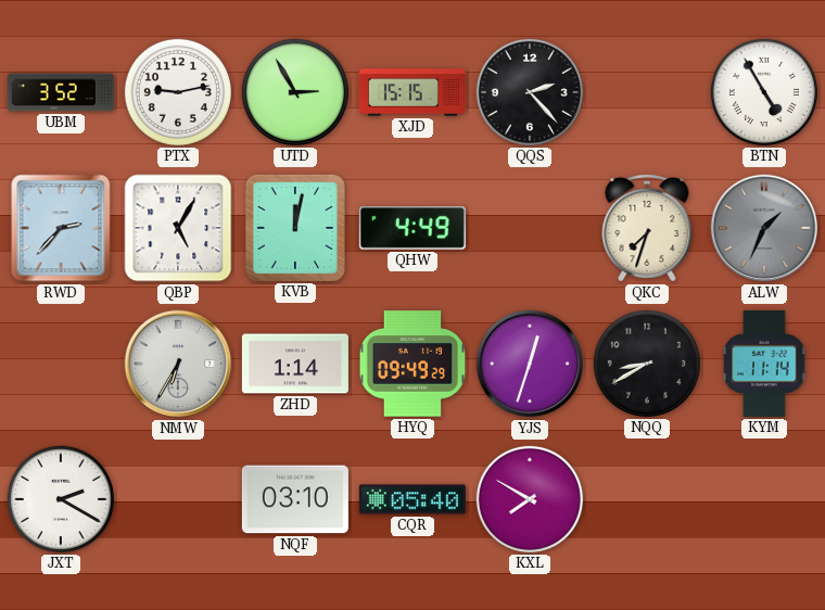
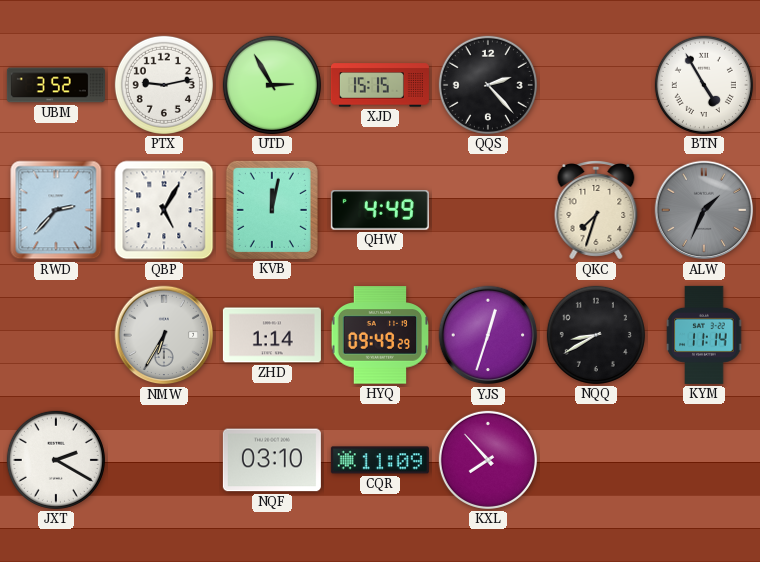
CQR: 05:40 -> 11:09
KXL: 7:50 -> 7:53
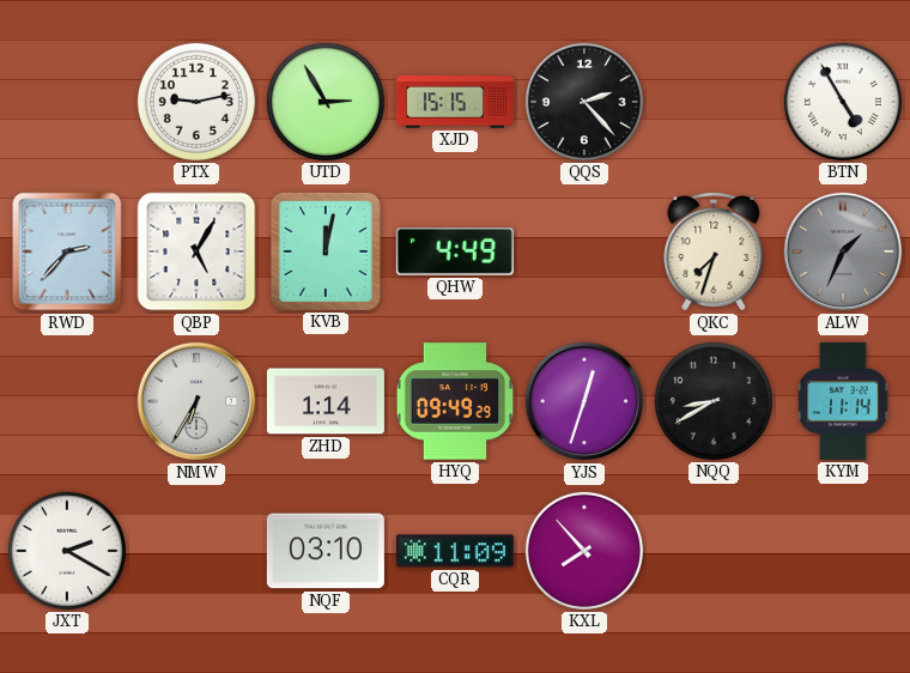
UBM: 3:52 -> none
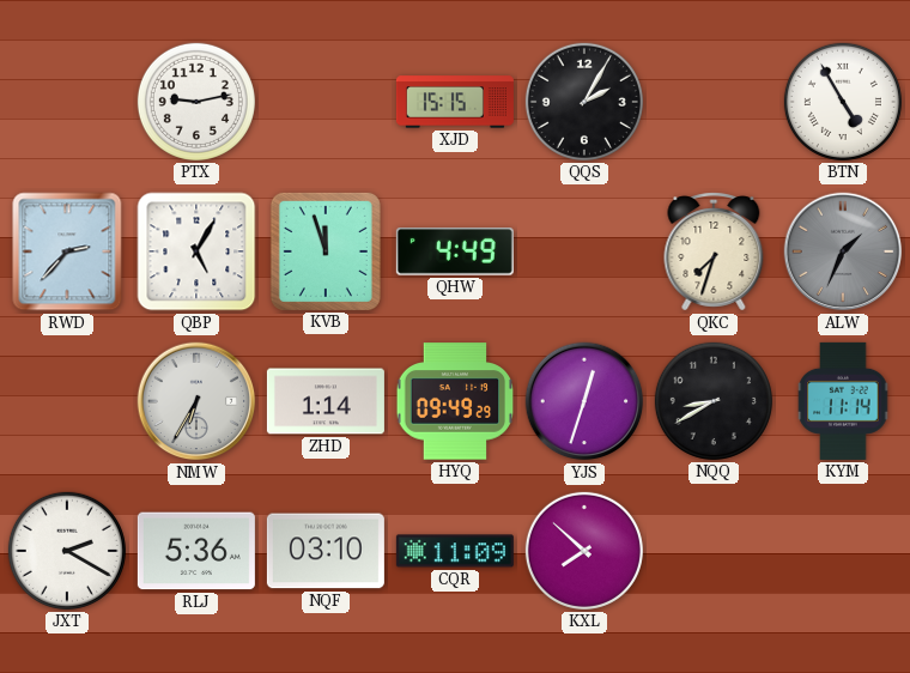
UTD: 2:55 -> none
QQS: 2:23 -> 2:05
KVB: 12:02 -> 11:57
RLJ: none -> 5:36
KXL: 7:53 -> 7:52
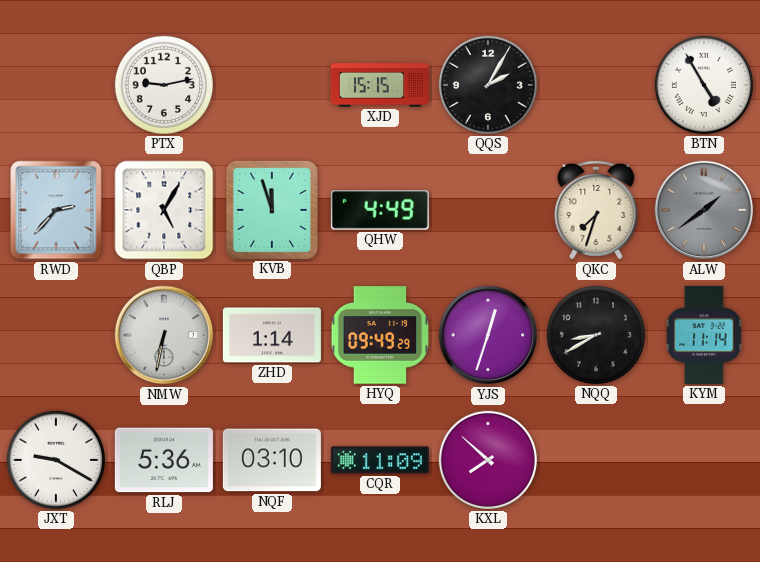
ALW: 1:34 -> 1:39
NMW: 6:35 -> 6:32
JXT: 2:20 -> 9:20
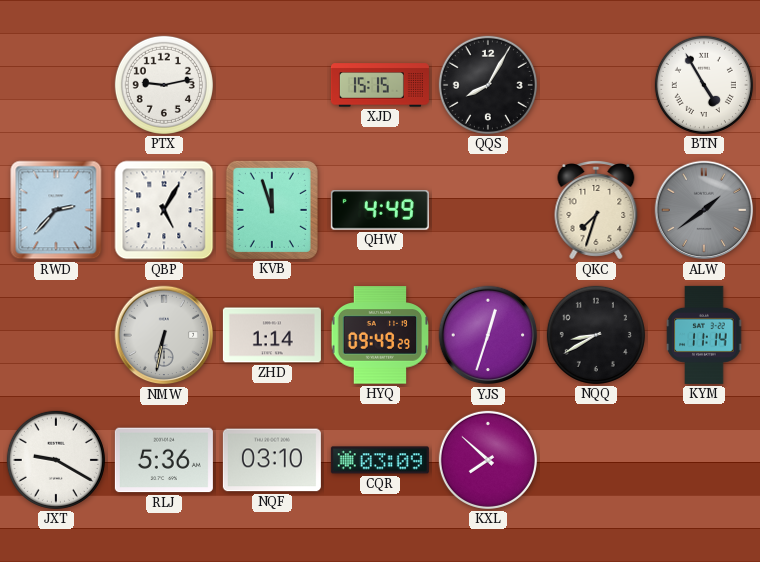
QQS: 2:05 -> 8:05
CQR: 11:09 -> 03:09
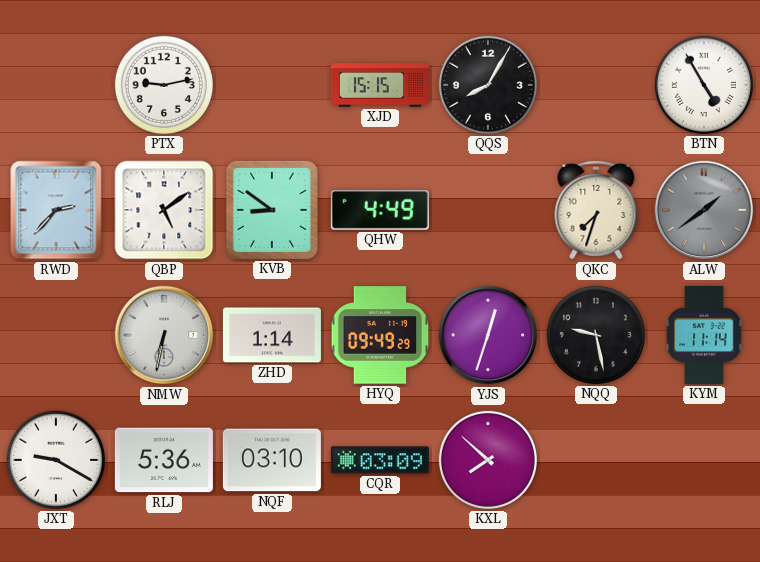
QBP: 5:05 -> 5:09
KVB: 11:57 -> 8:51
NQQ: 8:40 -> 9:28
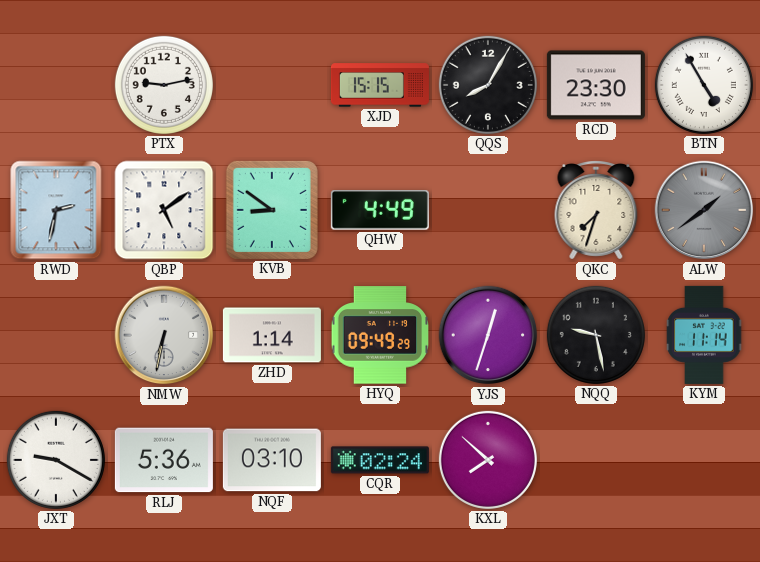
RCD: none -> 23:30
RWD: 2:37 -> 2:32
CQR: 03:09 -> 02:24
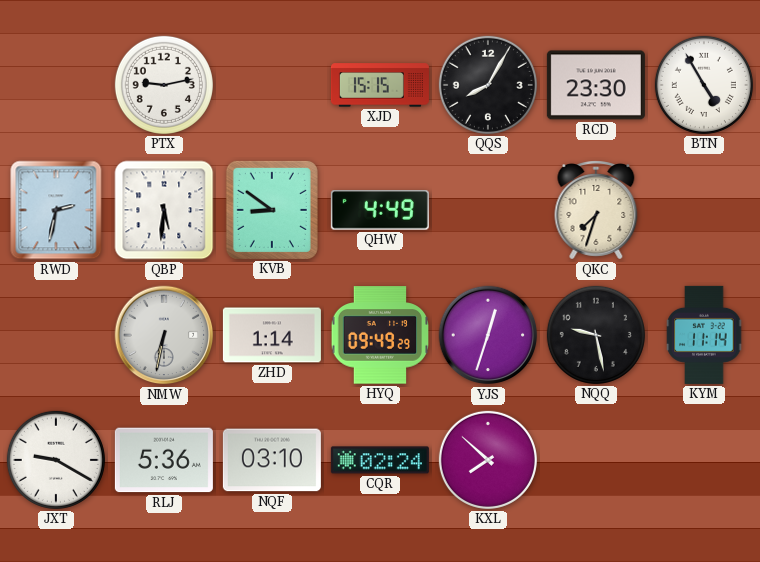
QBP: 5:09 -> 5:31
ALW: 1:39 -> none
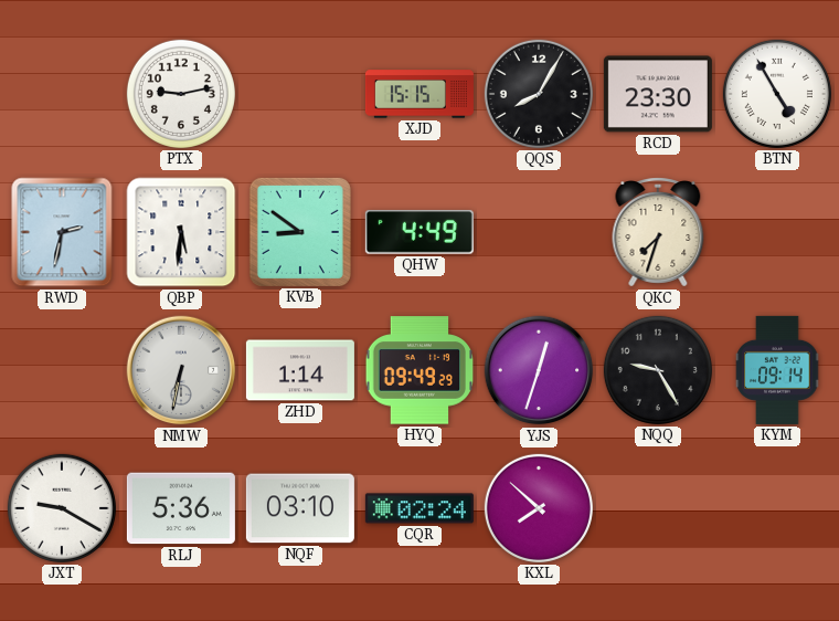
NQQ: 9:28 -> 9:25
KYM: 11:14 -> 09:14
